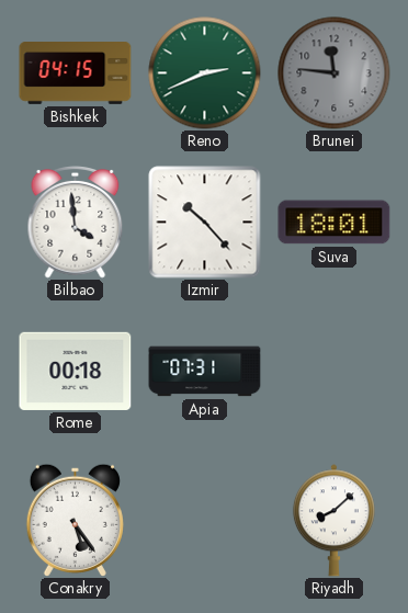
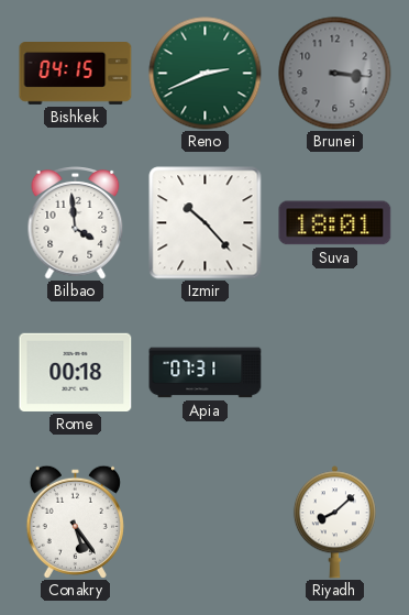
Brunei: 11:46 -> 3:16
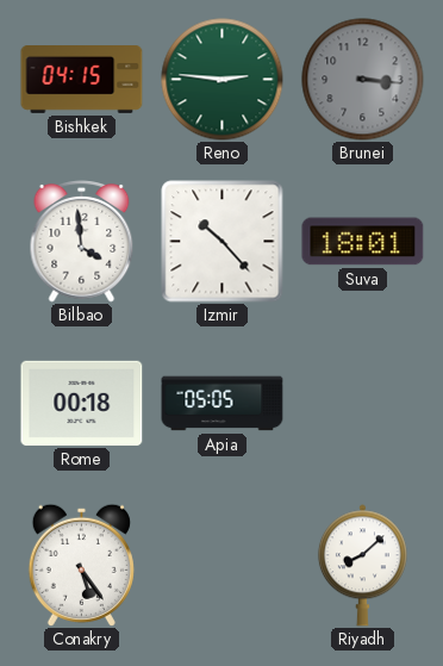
Reno: 2:41 -> 2:46
Apia: 07:31 -> 05:05
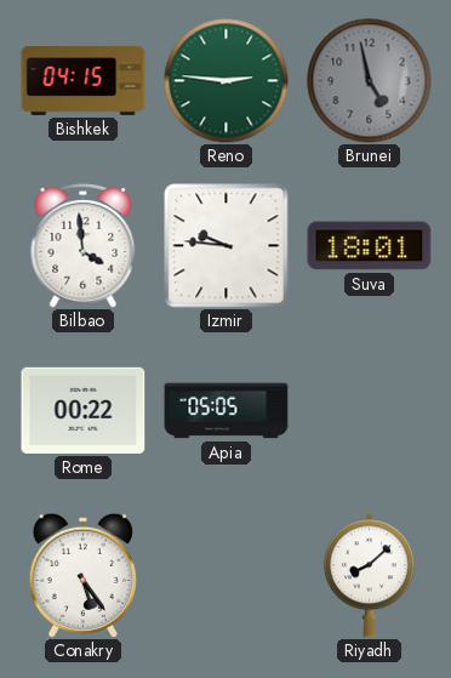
Brunei: 3:16 -> 4:58
Izmir: 10:23 -> 9:46
Rome: 00:18 -> 00:22
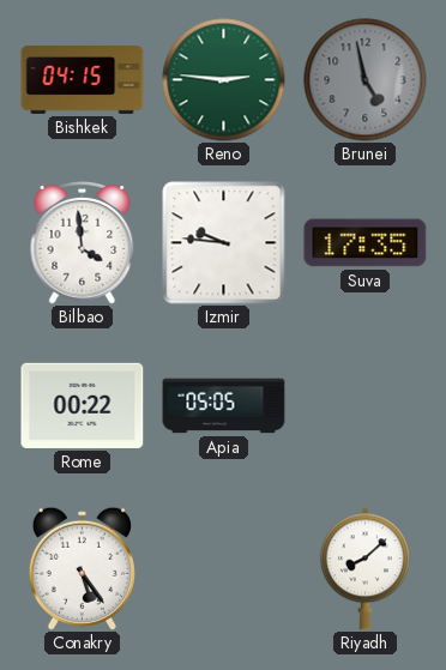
Suva: 18:01 -> 17:35
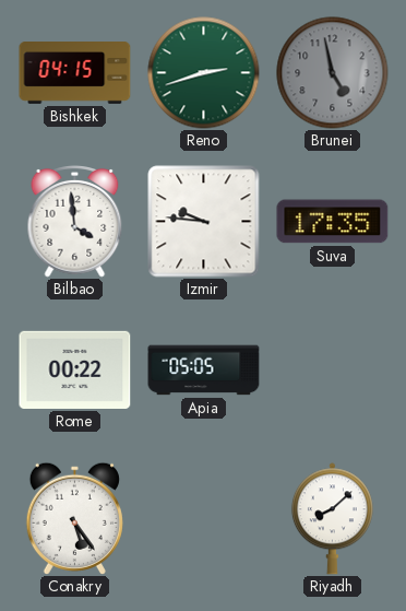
Reno: 2:46 -> 2:42
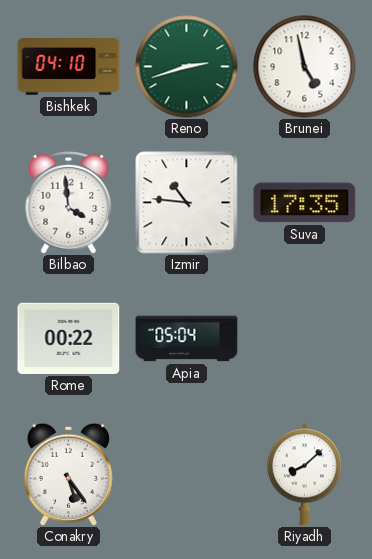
Bishkek: 04:15 -> 04:10
Brunei dial: grey -> white
Izmir: 9:46 -> 10:46
Apia: 05:05 -> 05:04
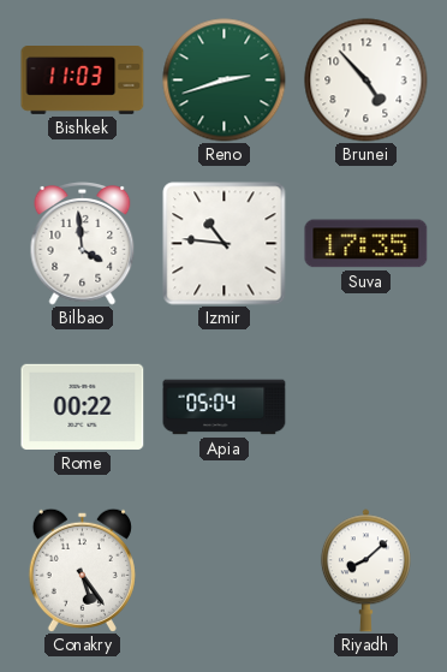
Bishkek: 04:10 -> 11:03
Brunei: 4:58 -> 4:53
